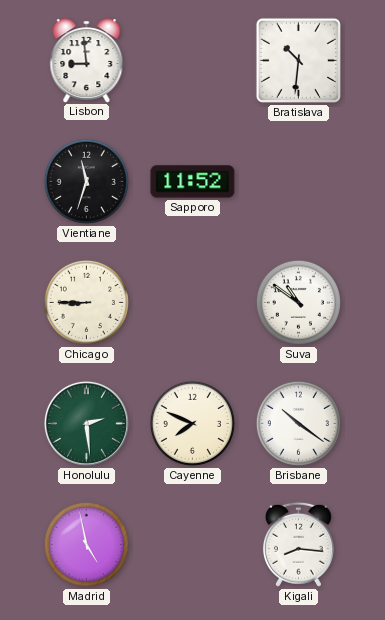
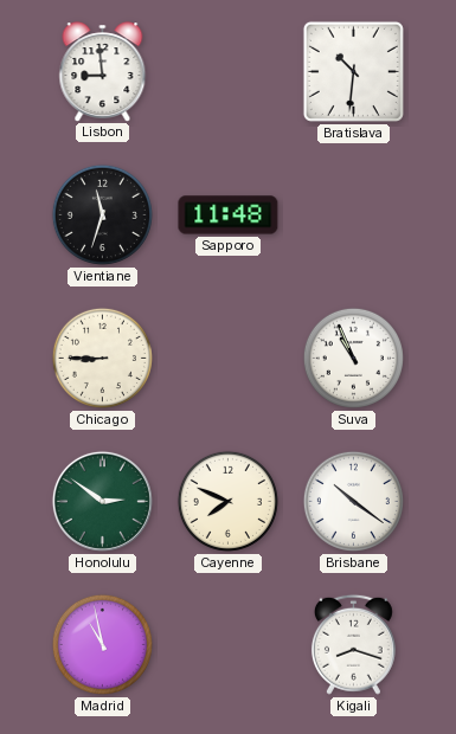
Sapporo: 11:52 -> 11:48
Suva: 10:51 -> 10:56
Honolulu: 2:29 -> 2:51
Madrid: 4:58 -> 10:58
Kigali: 8:16 -> 8:18
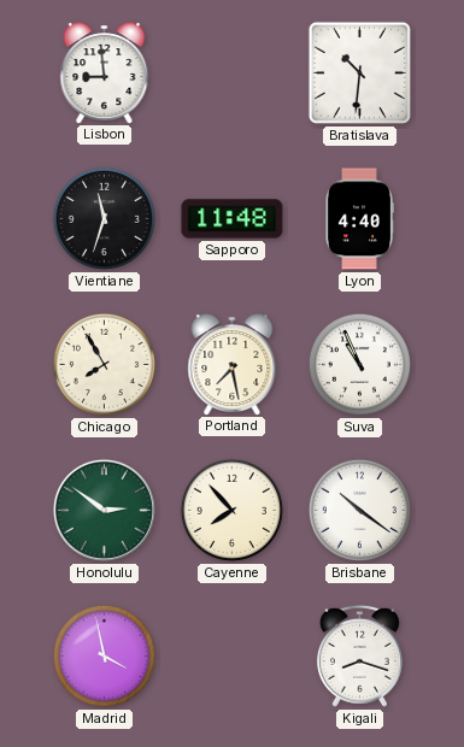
Lyon: none -> 4:40
Chicago: 8:45 -> 7:55
Portland: none -> 7:28
Cayenne: 7:49 -> 7:53
Madrid: 10:58 -> 3:58
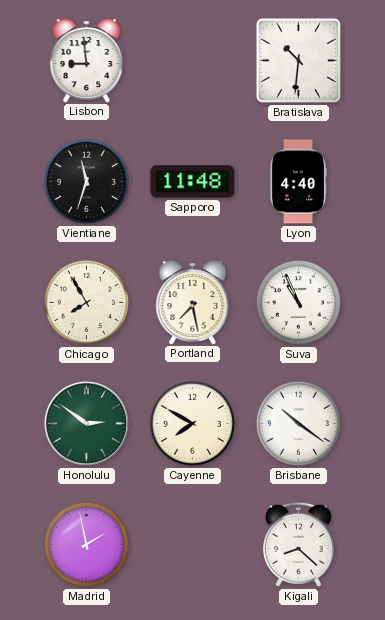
Cayenne: 7:53 -> 7:50
Madrid: 3:58 -> 1:58
Kigali: 8:18 -> 8:22
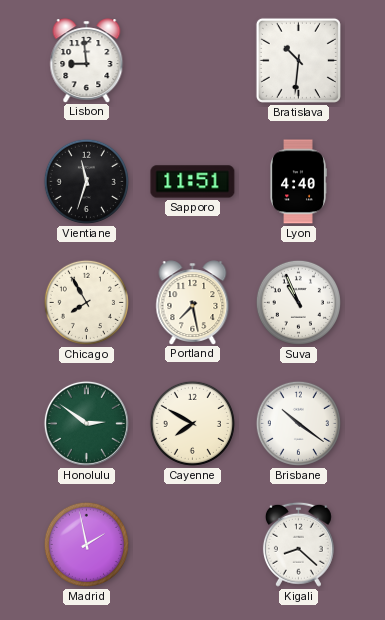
Sapporo: 11:48 -> 11:51
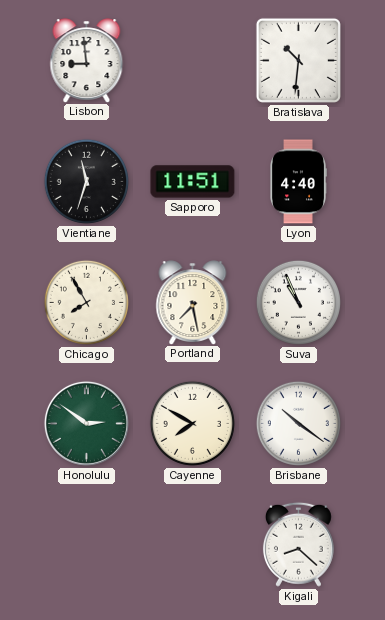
Madrid: 1:58 -> none
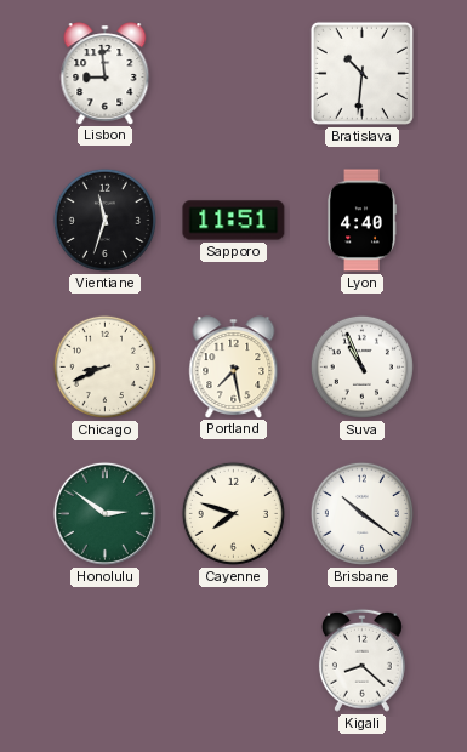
Chicago: 7:55 -> 8:41
Cayenne: 7:50 -> 7:48
